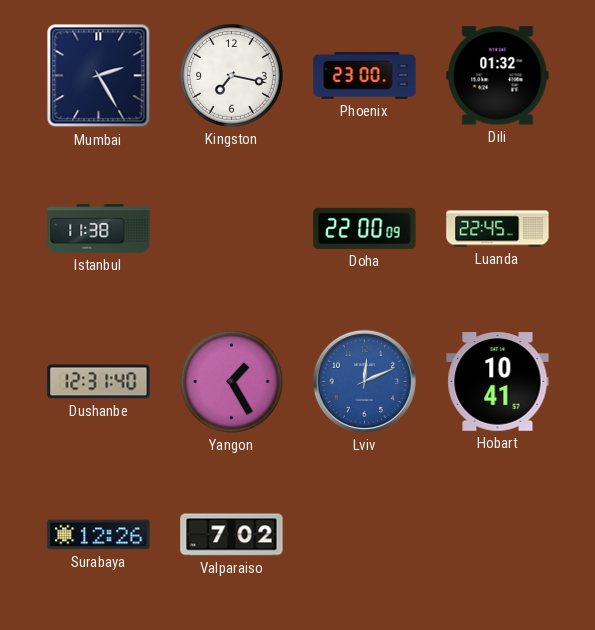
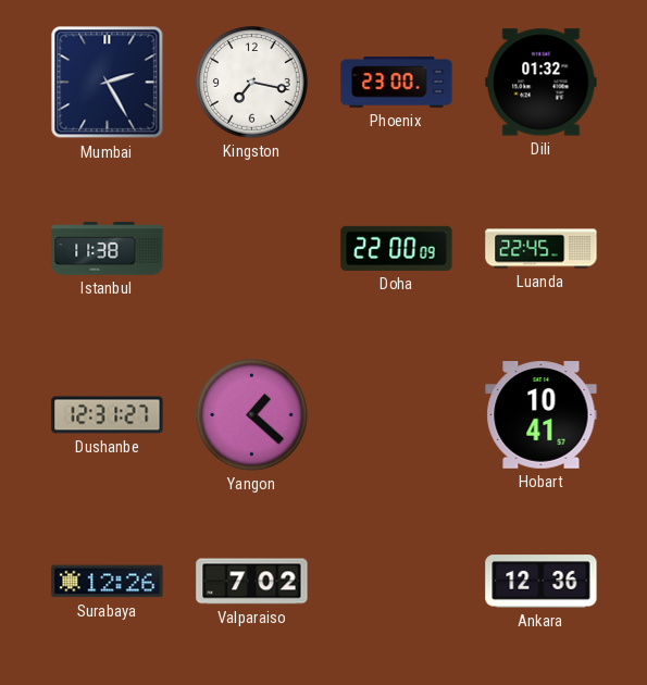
Dushanbe: 12:31:40 -> 12:31:27
Yangon: 1:25 -> 1:22
Lviv: 12:11 -> none
Ankara: none -> 12:36
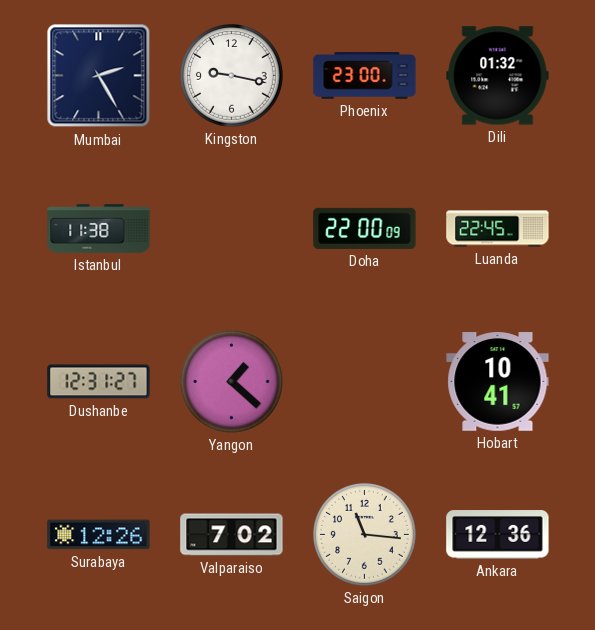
Kingston: 7:17 -> 9:17
Saigon: none -> 11:16
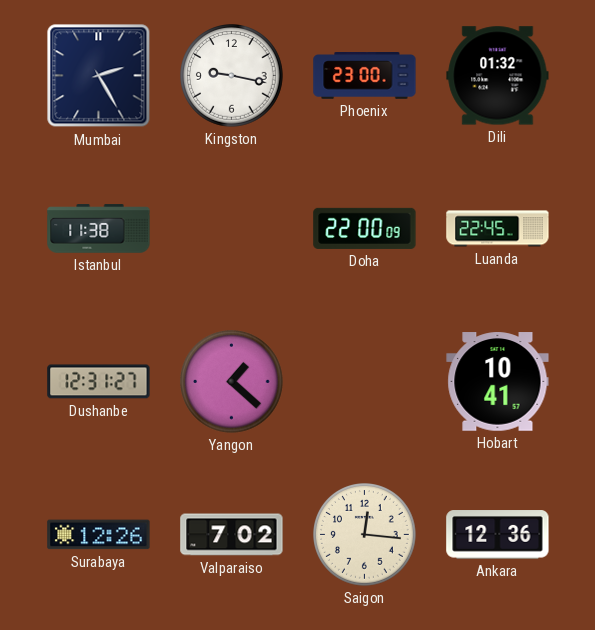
Saigon: 11:16 -> 12:16
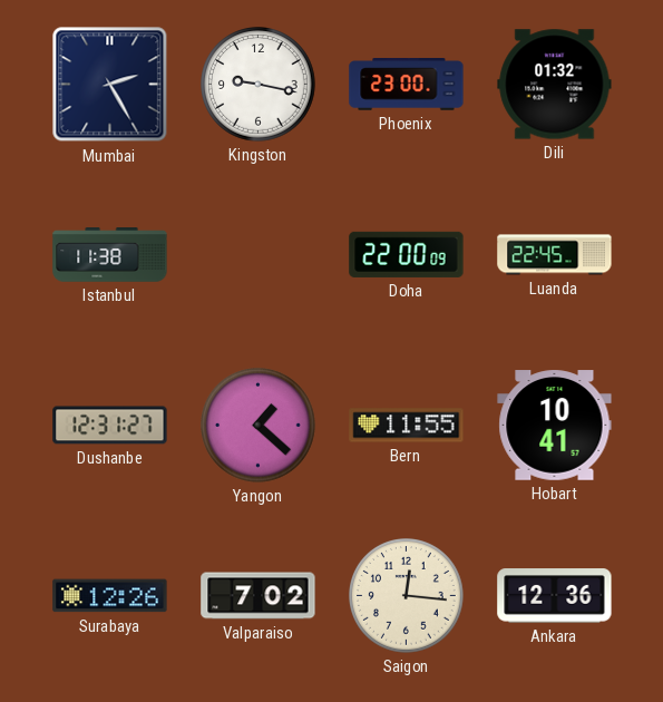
Bern: none -> 11:55
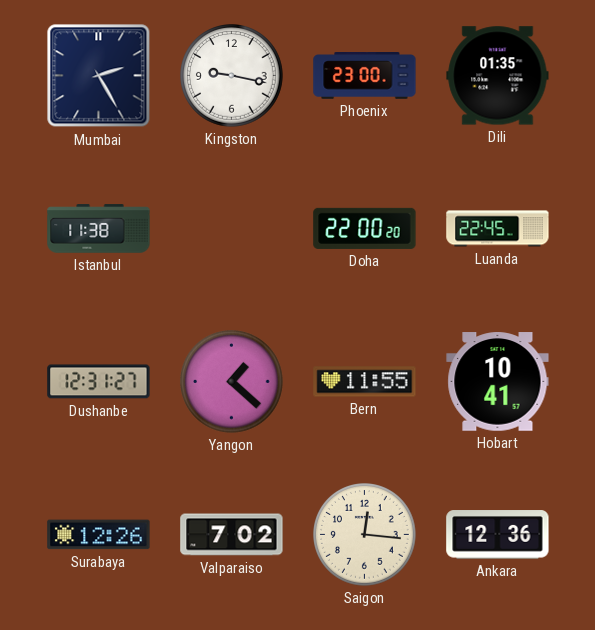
Dili: 01:32 -> 01:35
Doha: 22:00:09 -> 22:00:20
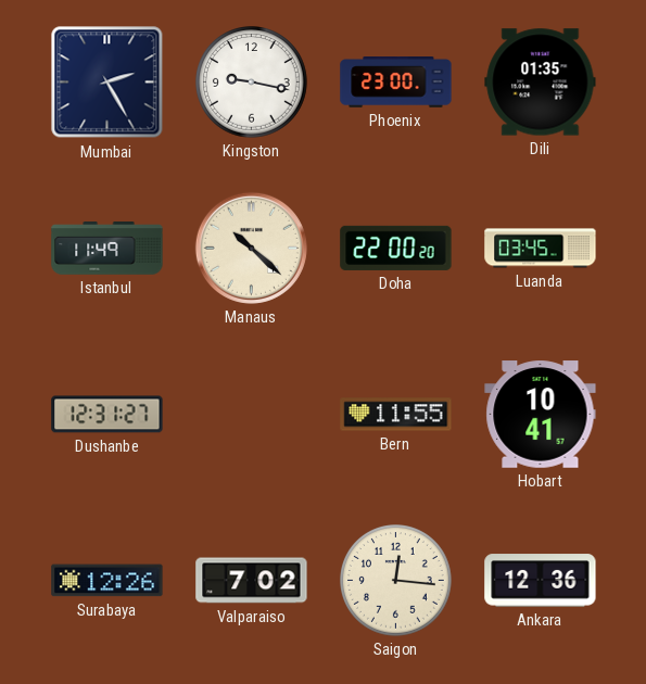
Istanbul: 11:38 -> 11:49
Manaus: none -> 10:22
Luanda: 22:45 -> 03:45
Yangon: 1:22 -> none
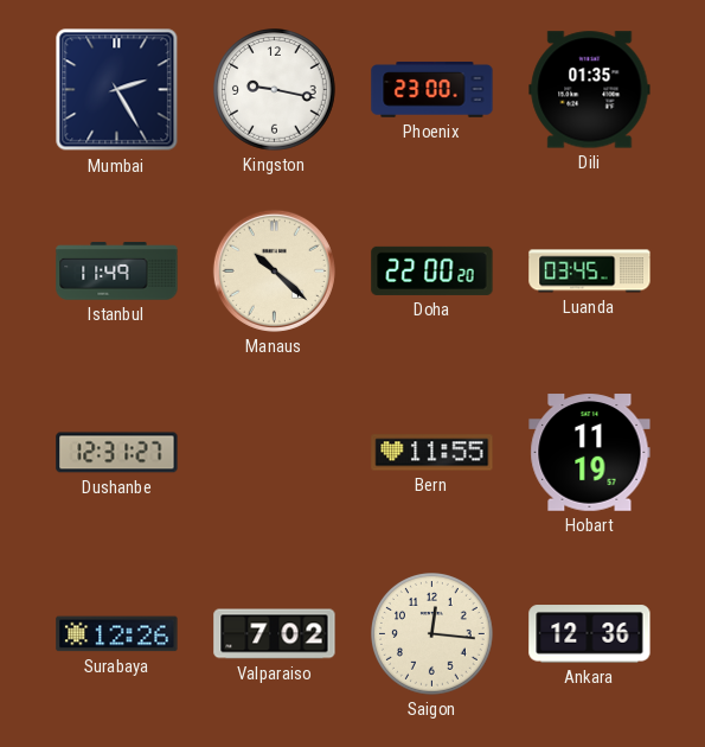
Hobart: 10:41 -> 11:19
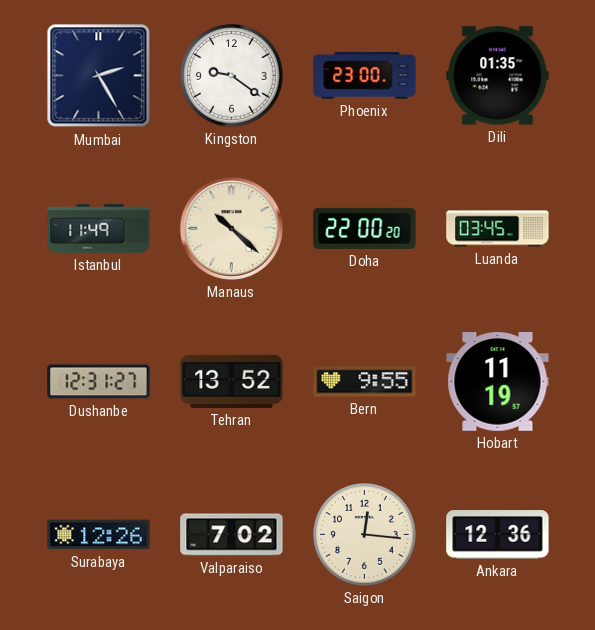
Kingston: 9:17 -> 9:21
Tehran: none -> 13:52
Bern: 11:55 -> 9:55
